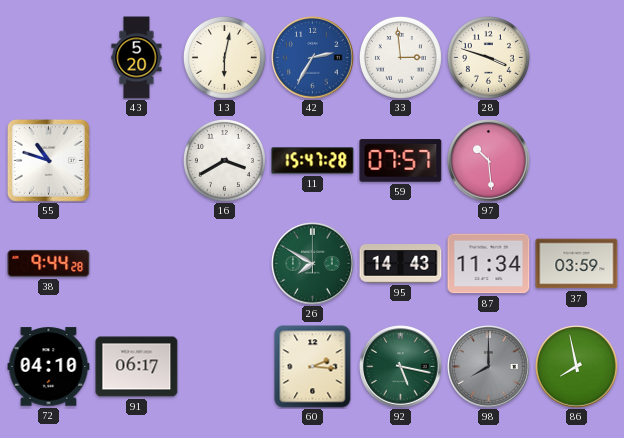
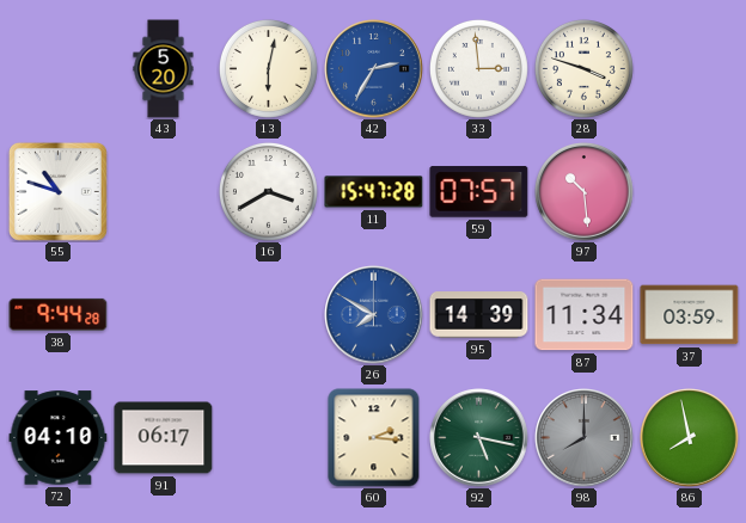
26 dial: green -> blue
95: 14:43 -> 14:39
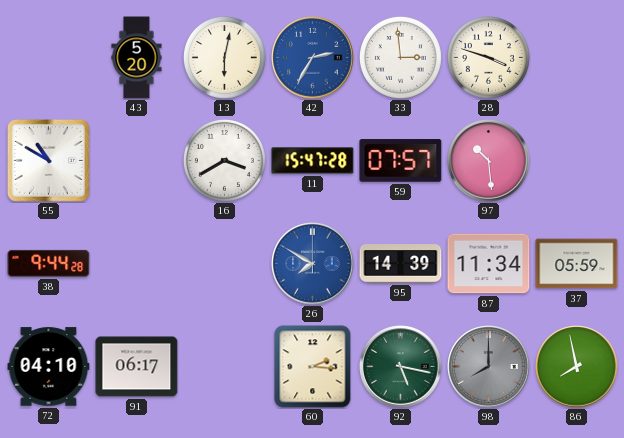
55: 10:48 -> 10:50
37: 03:59 -> 05:59
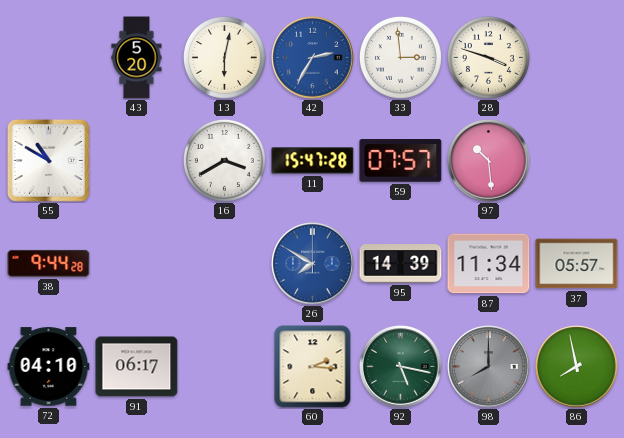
37: 05:59 -> 05:57
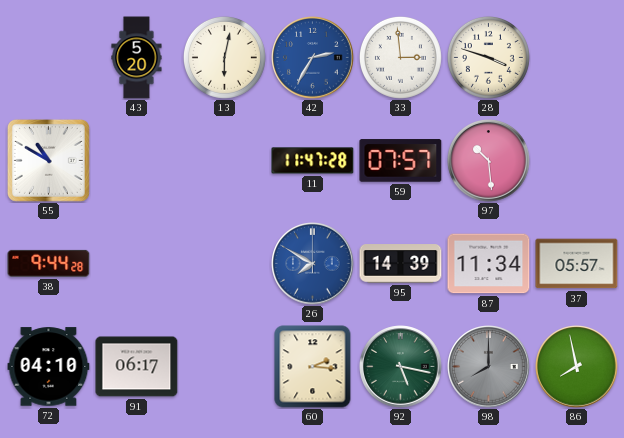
16: 3:40 -> none
11: 15:47 -> 11:47
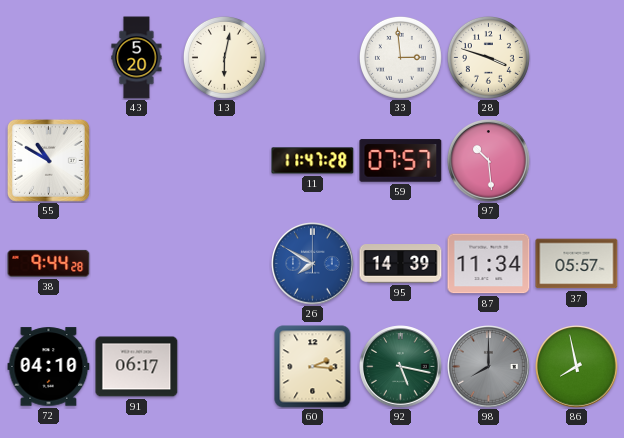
42: 2:35 -> none
